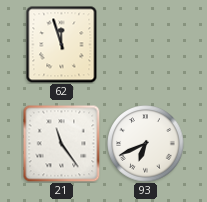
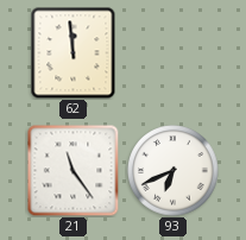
62: 11:57 -> 11:59
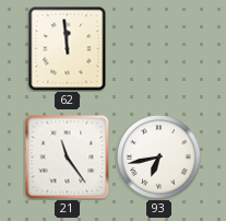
93: 6:41 -> 6:43
